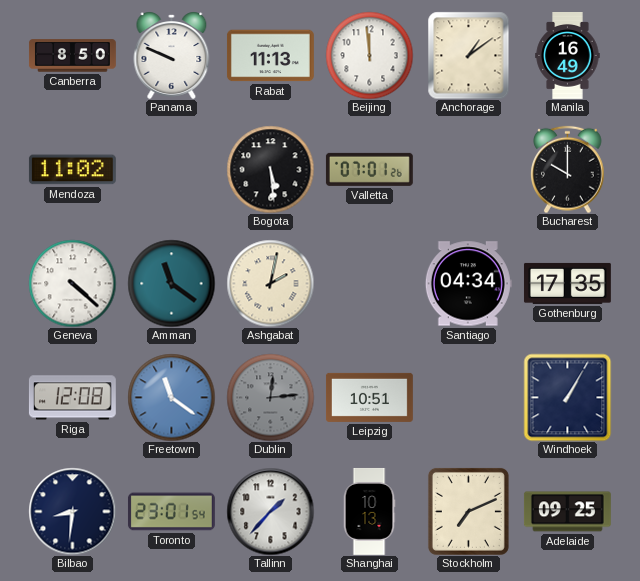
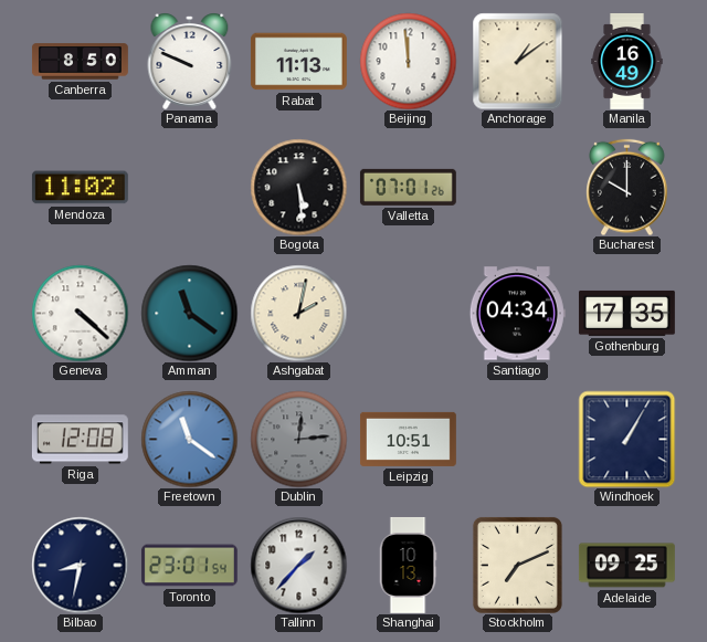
Bilbao: 8:31 -> 8:32
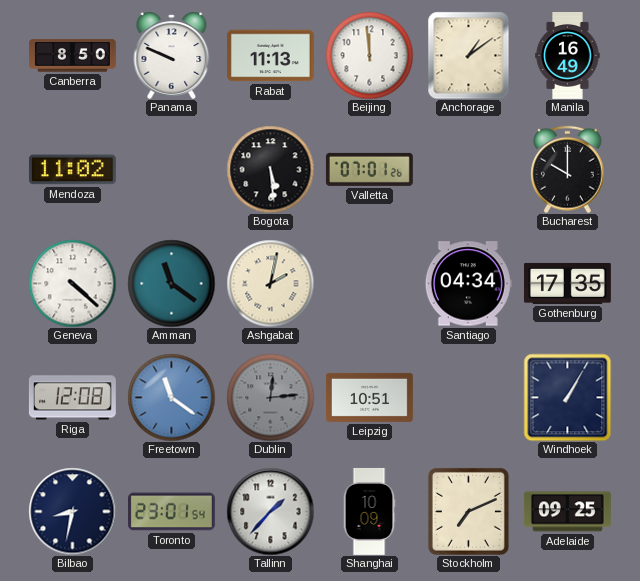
Shanghai: 10:13 -> 10:09
